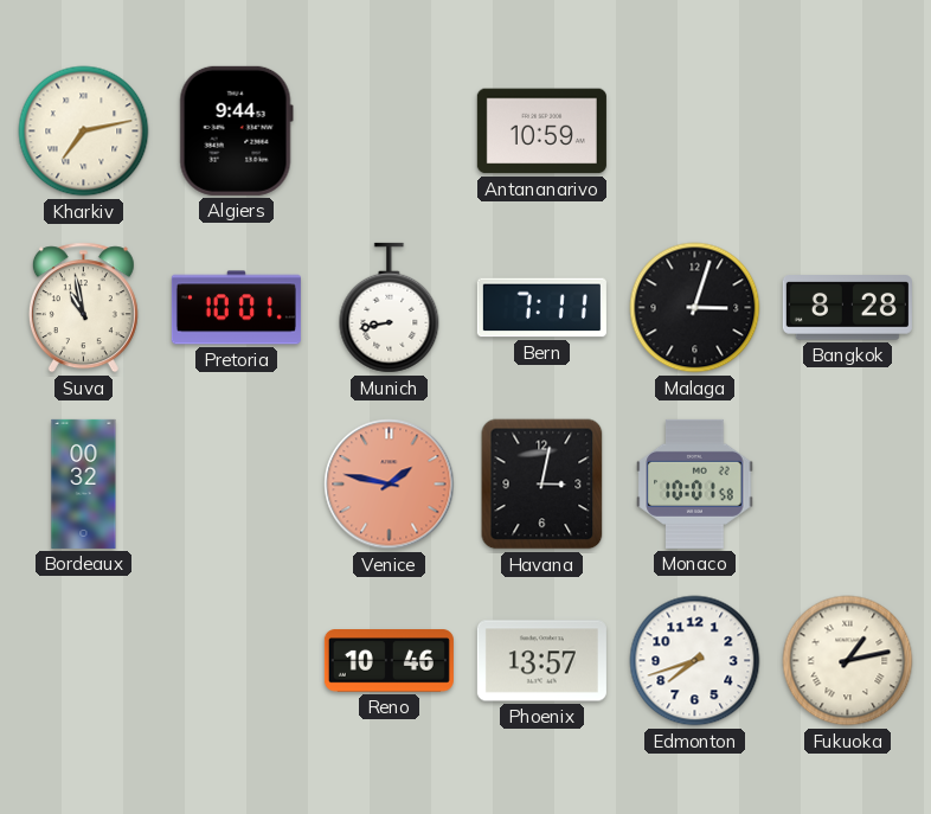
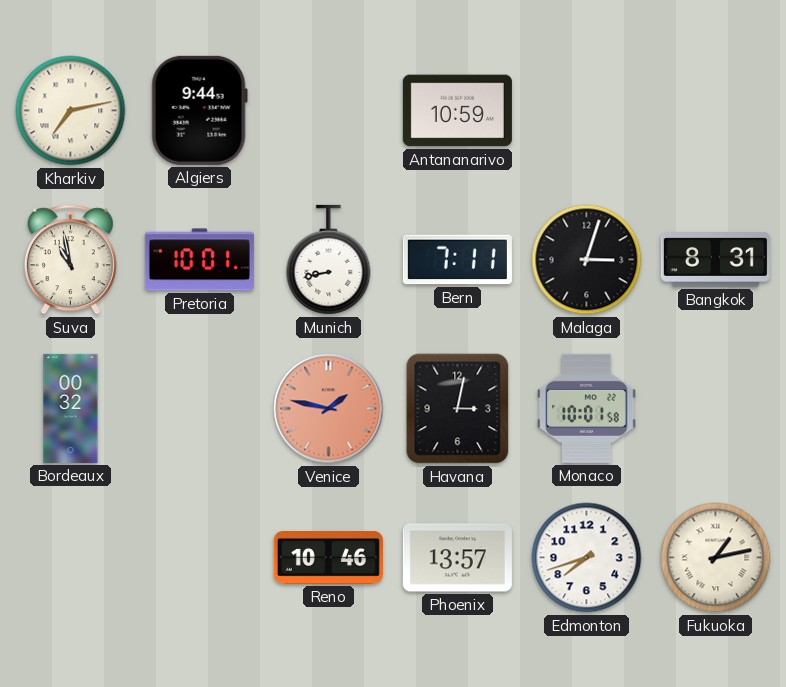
Bangkok: 8:28 -> 8:31
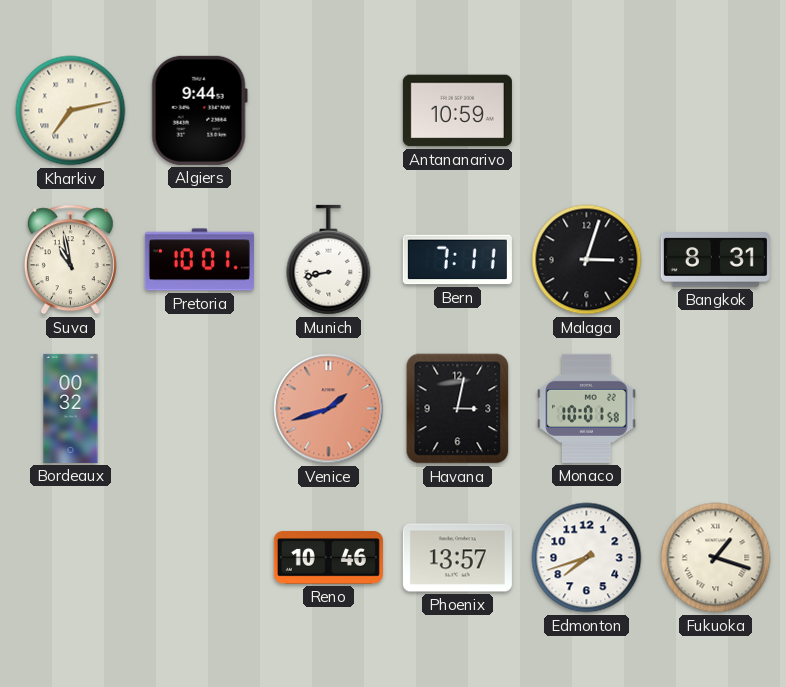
Venice: 1:47 -> 1:42
Fukuoka: 1:13 -> 1:18
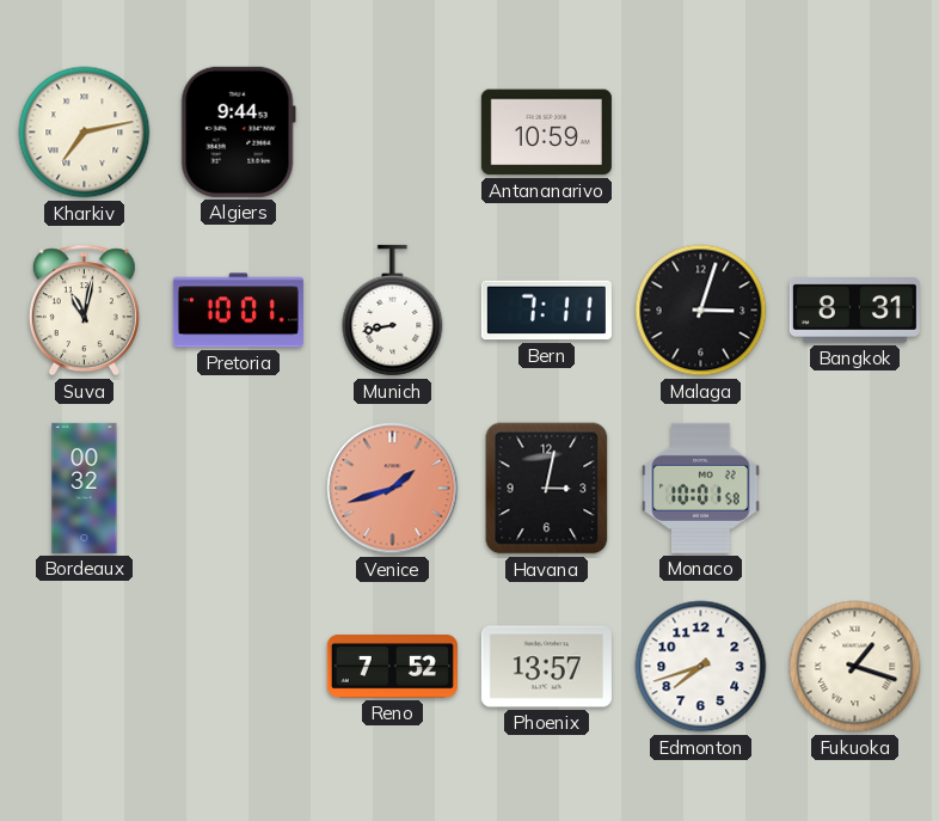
Suva: 10:58 -> 11:02
Reno: 10:46 -> 7:52
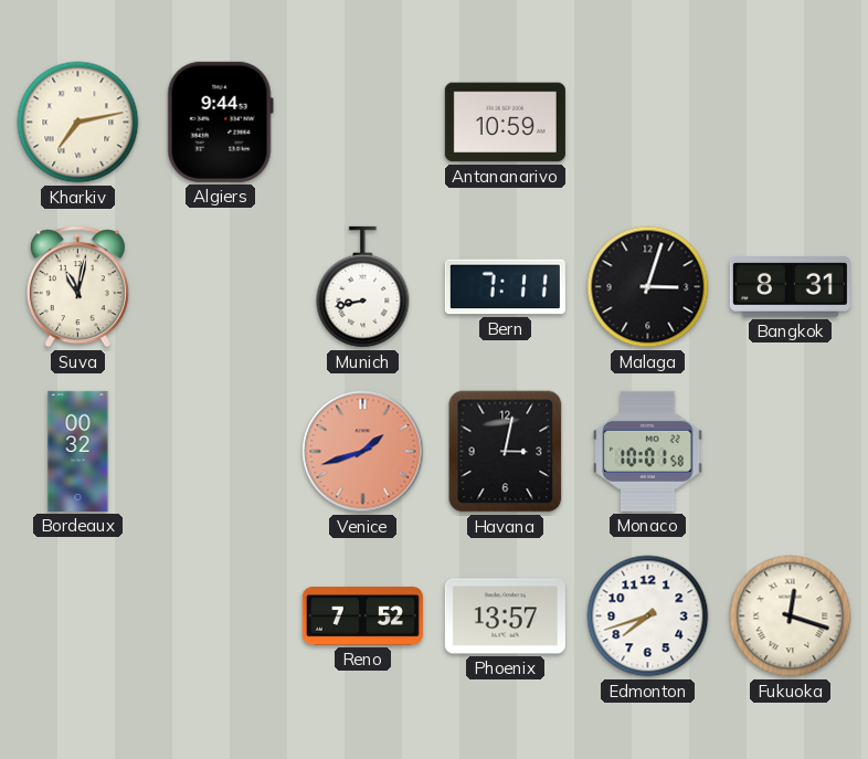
Pretoria: 10:01 -> none
Fukuoka: 1:18 -> 12:18
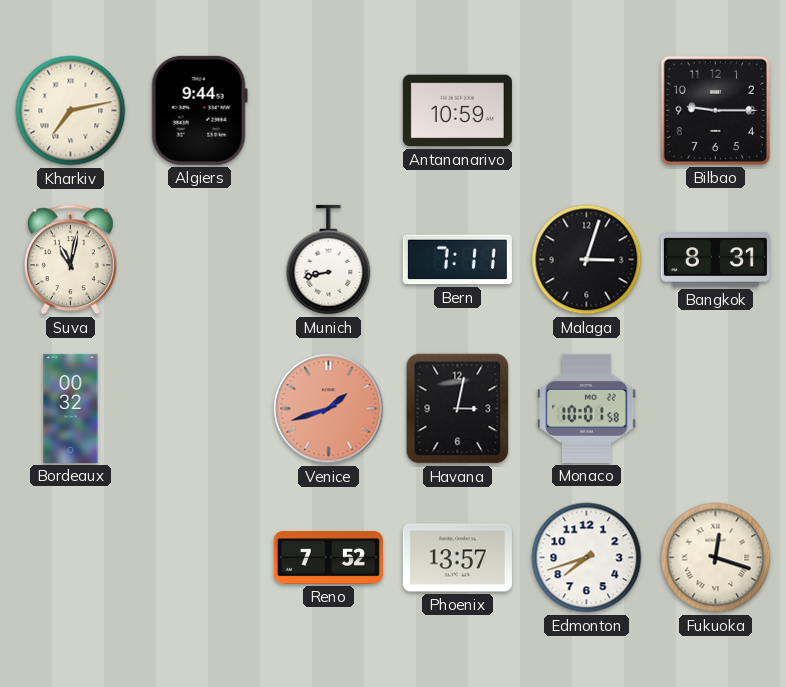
Bilbao: none -> 9:15
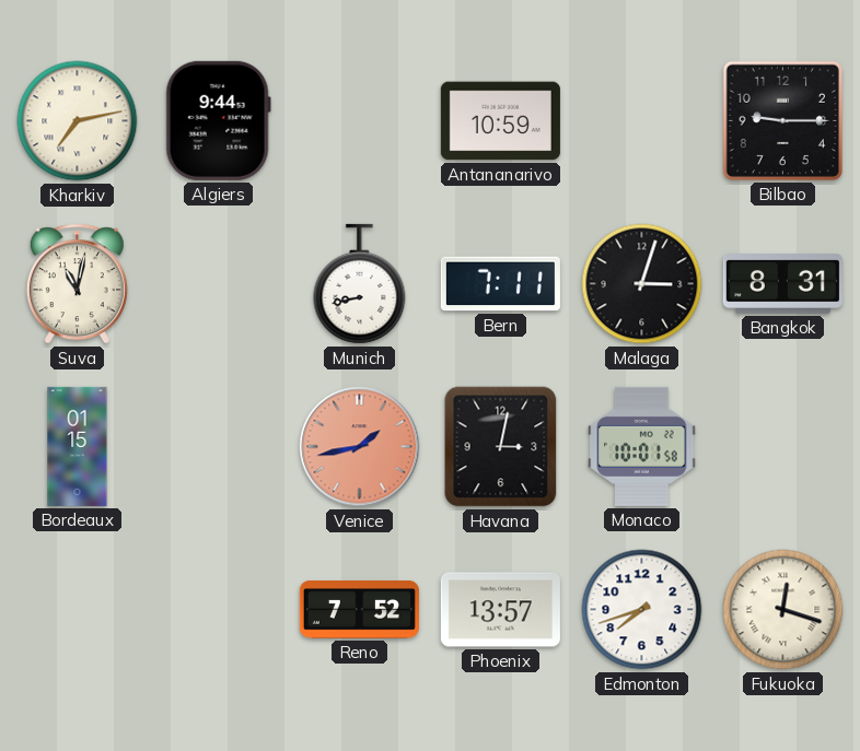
Bordeaux: 00:32 -> 01:15
Venice: 1:42 -> 1:43
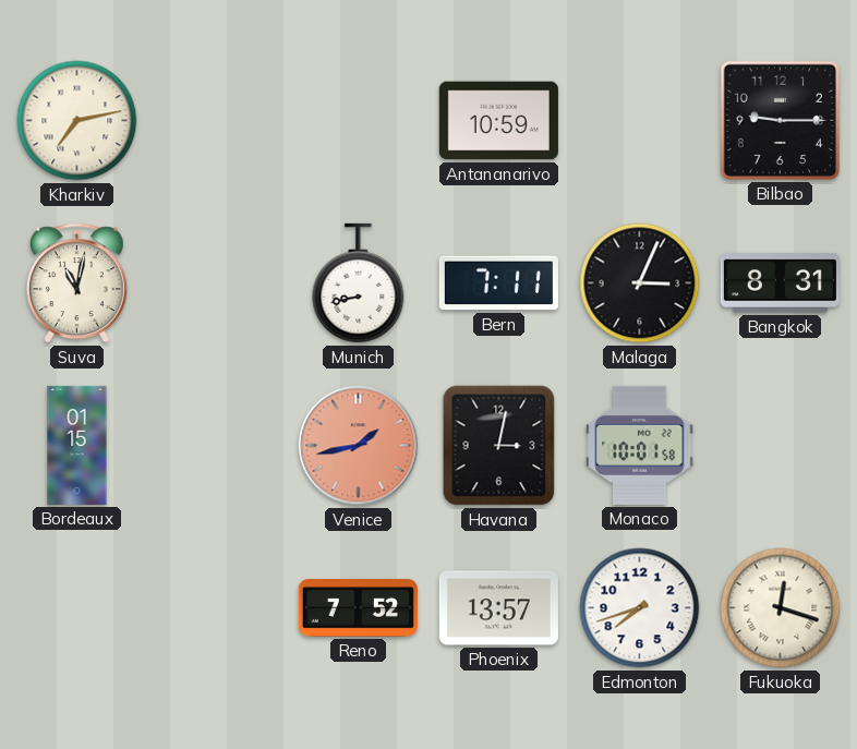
Algiers: 9:44 -> none
Malaga: 3:03 -> 3:04
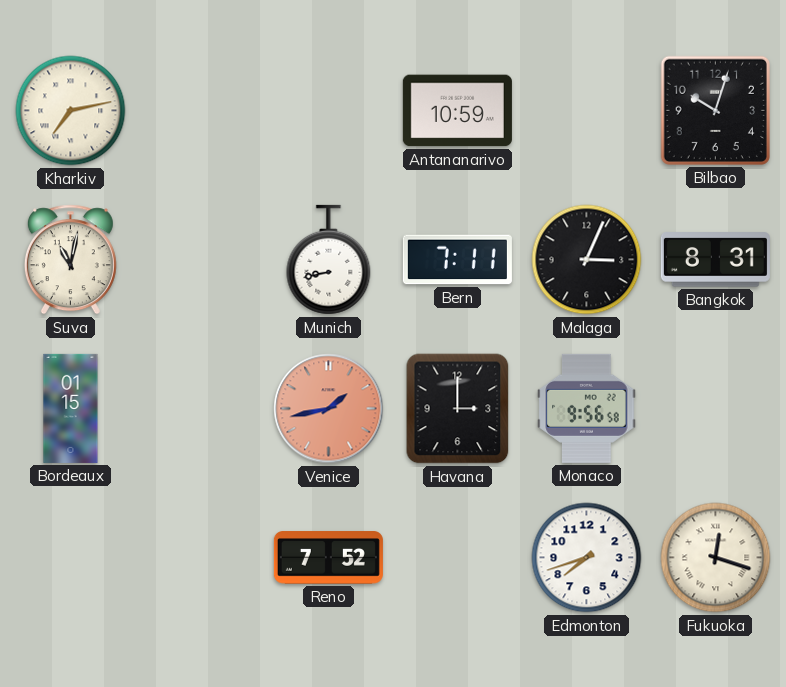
Bilbao: 9:15 -> 10:03
Havana: 3:02 -> 3:00
Monaco: 10:01 -> 9:56
Phoenix: 13:57 -> none
